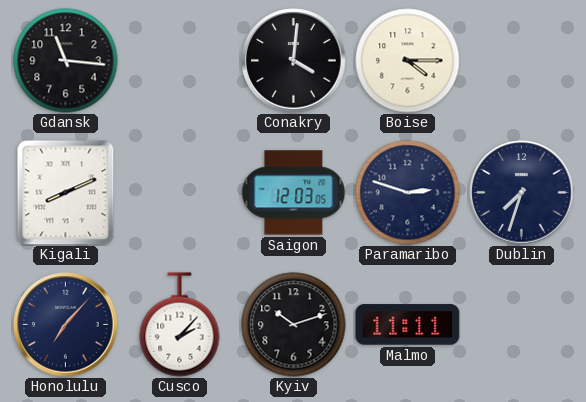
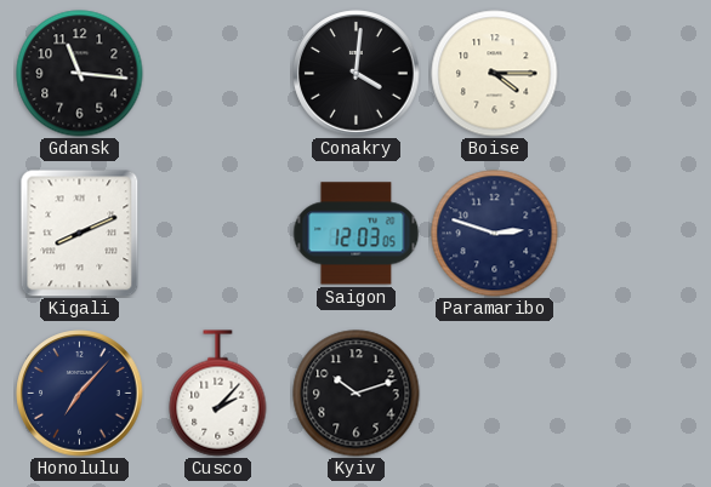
Dublin: 7:33 -> none
Malmo: 11:11 -> none
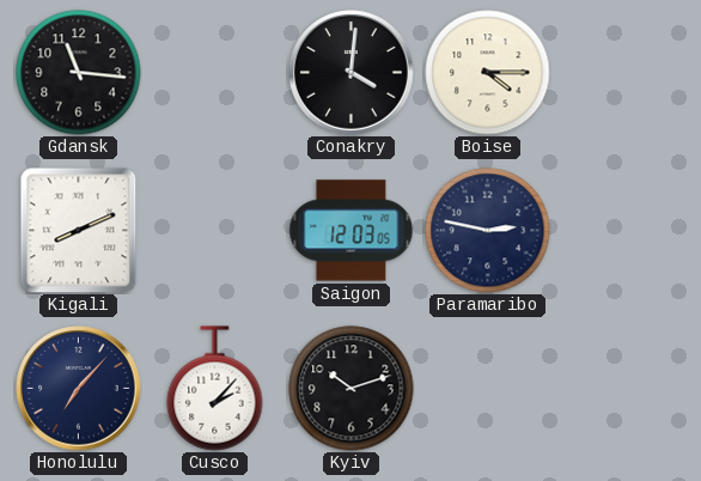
Paramaribo: 2:48 -> 2:47
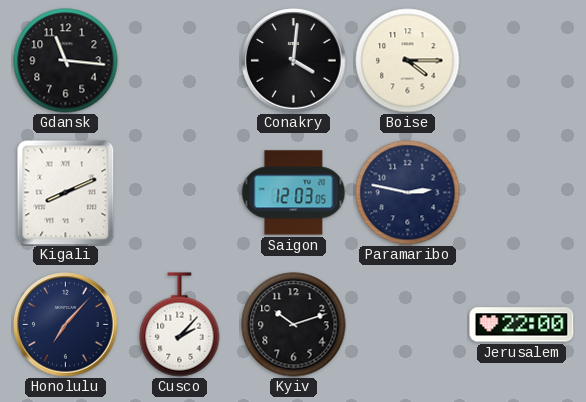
Jerusalem: none -> 22:00
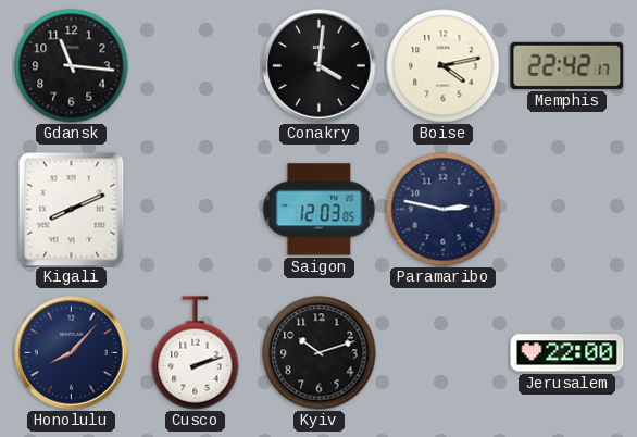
Boise: 4:15 -> 4:13
Memphis: none -> 22:42
Honolulu: 7:07 -> 8:07
Cusco: 2:07 -> 2:12
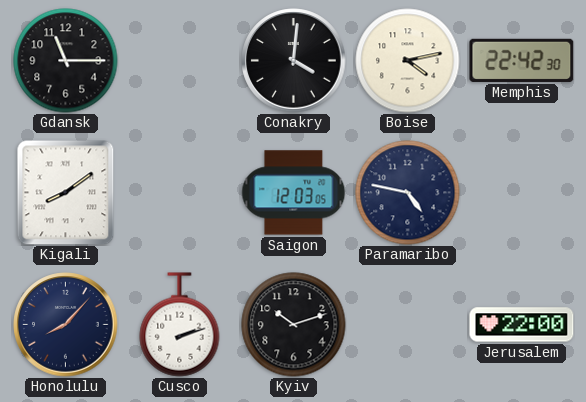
Gdansk: 11:16 -> 11:15
Memphis: 22:42:17 -> 22:42:30
Kigali: 8:11 -> 8:09
Paramaribo: 2:47 -> 4:47
